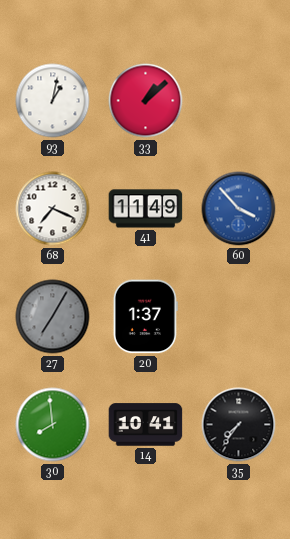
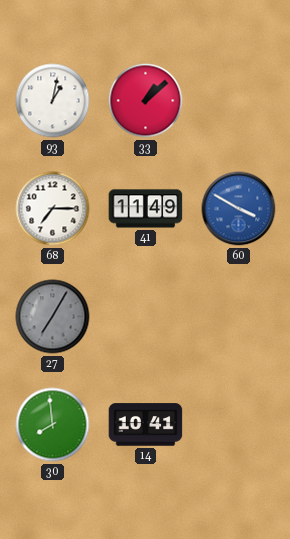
68: 7:19 -> 7:15
60: 3:53 -> 3:50
20: 1:37 -> none
35: 7:36 -> none
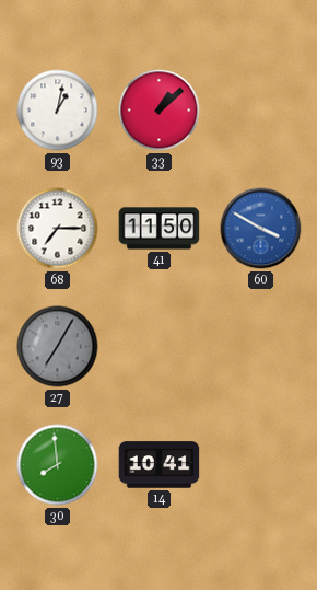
41: 11:49 -> 11:50
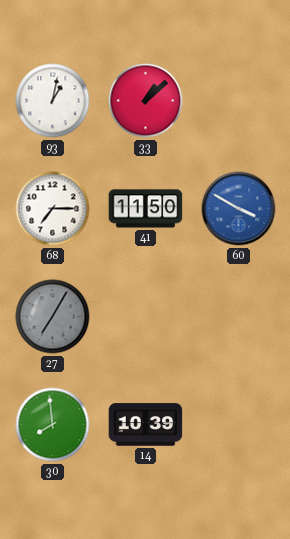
14: 10:41 -> 10:39
